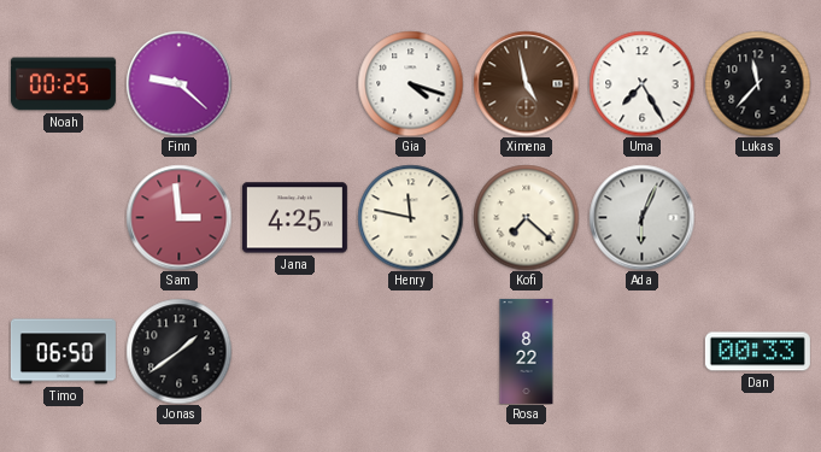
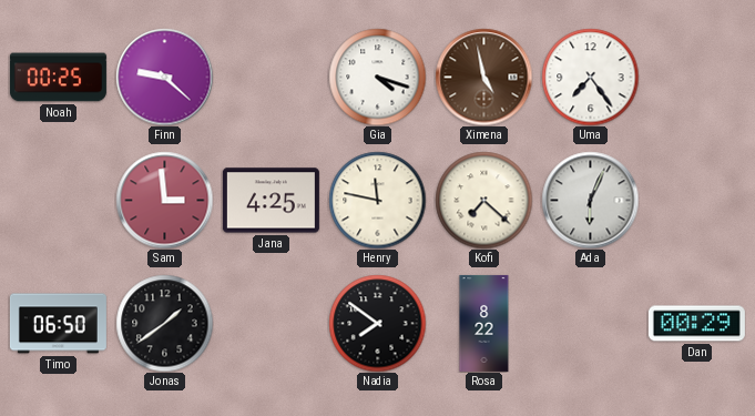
Uma: 7:25 -> 7:24
Lukas: 11:37 -> none
Nadia: none -> 7:51
Dan: 00:33 -> 00:29
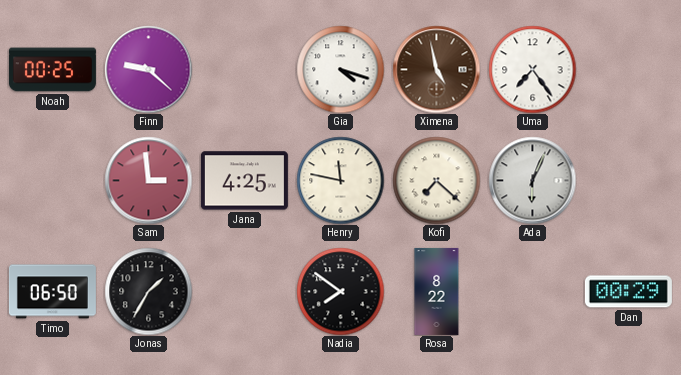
Jonas: 1:39 -> 1:35
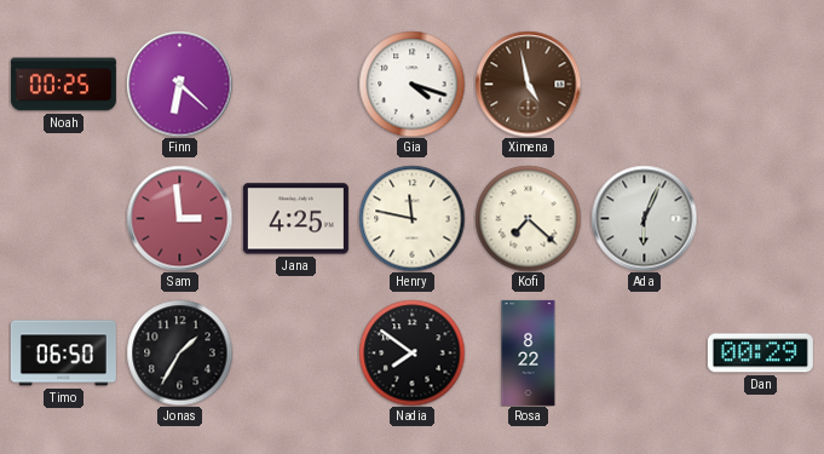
Finn: 9:22 -> 6:22
Uma: 7:24 -> none
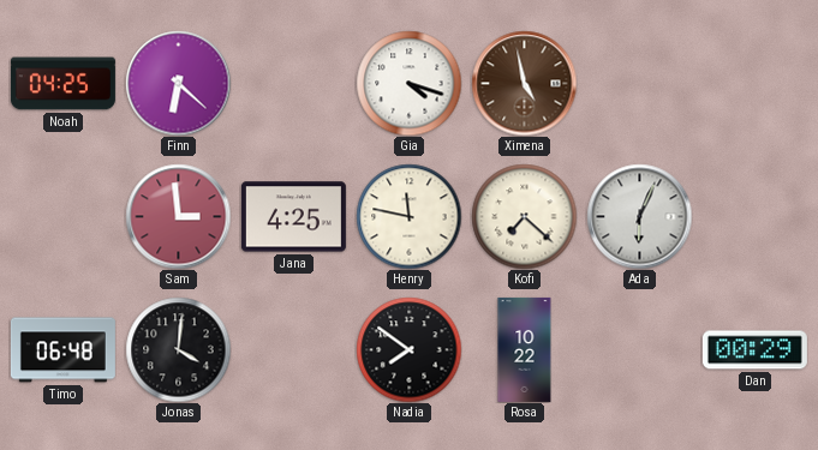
Noah: 00:25 -> 04:25
Timo: 06:50 -> 06:48
Jonas: 1:35 -> 4:01
Rosa: 8:22 -> 10:22
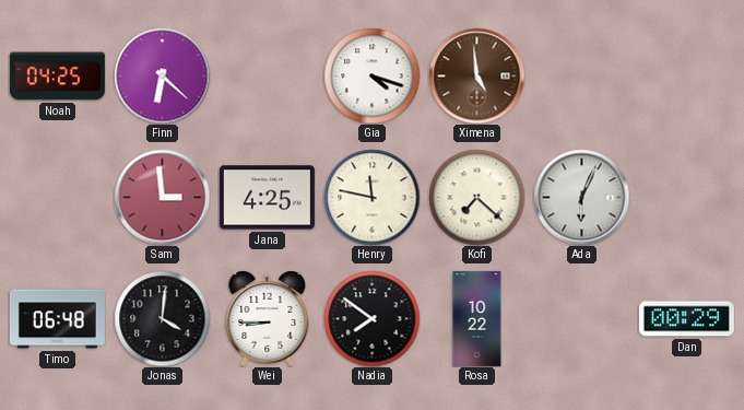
Ximena: 4:58 -> 4:59
Wei: none -> 8:45
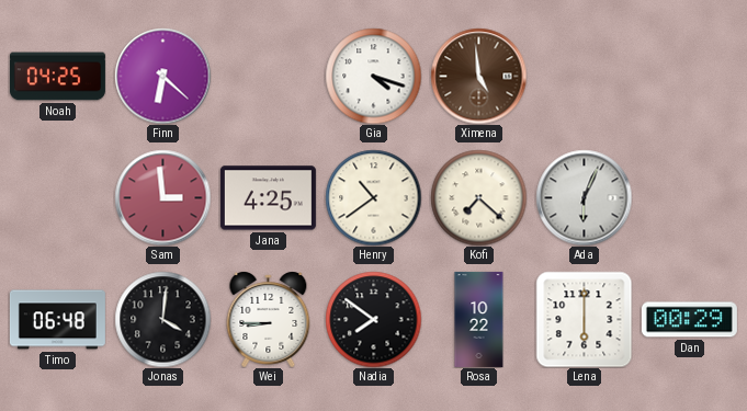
Henry: 11:47 -> 10:39
Lena: none -> 6:00
